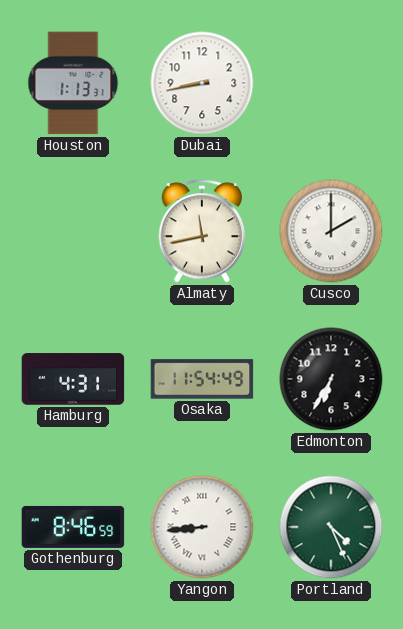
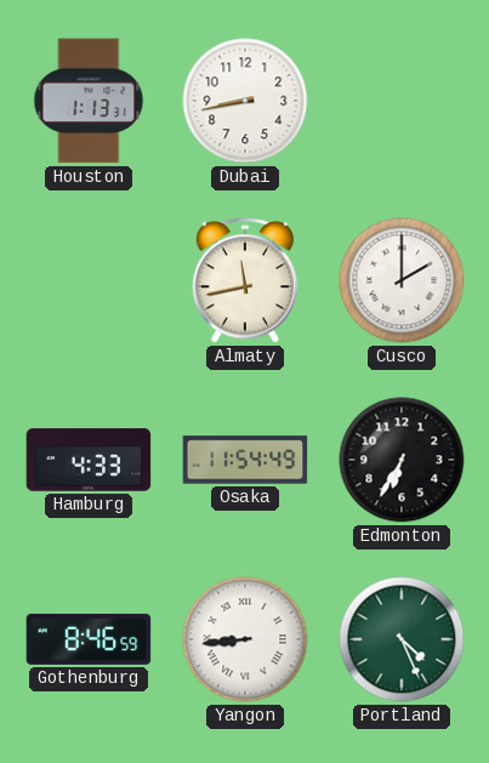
Hamburg: 4:31 -> 4:33
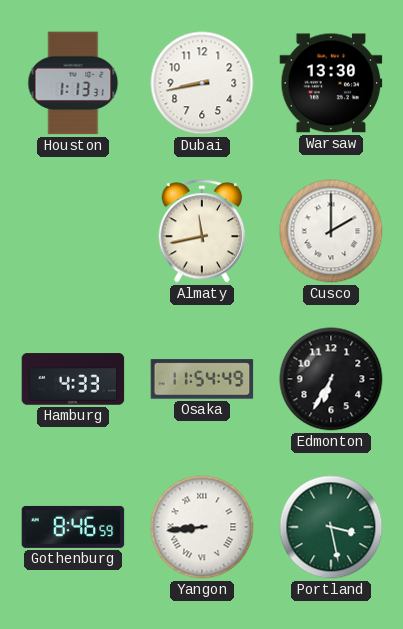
Warsaw: none -> 13:30
Portland: 4:26 -> 3:28
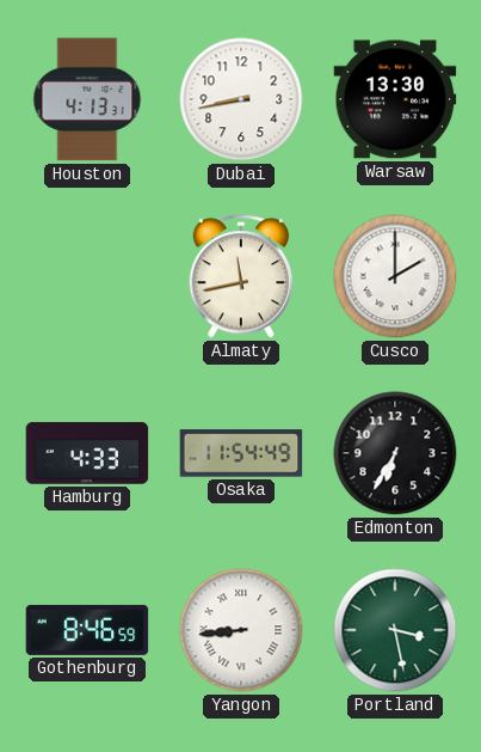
Houston: 1:13 -> 4:13
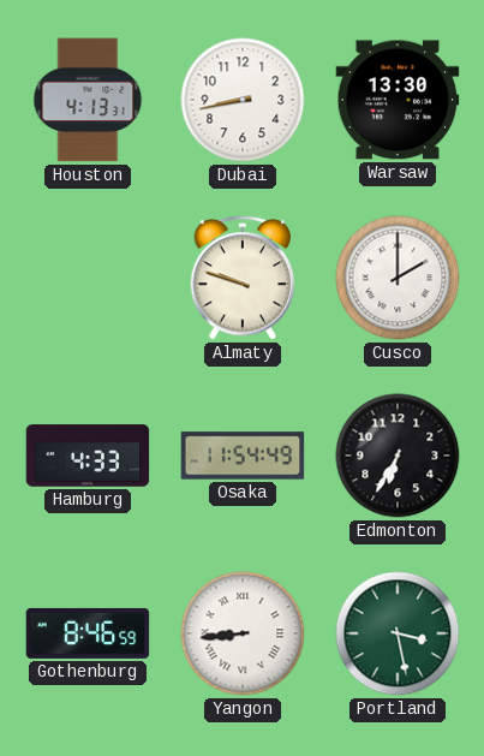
Almaty: 11:43 -> 9:48
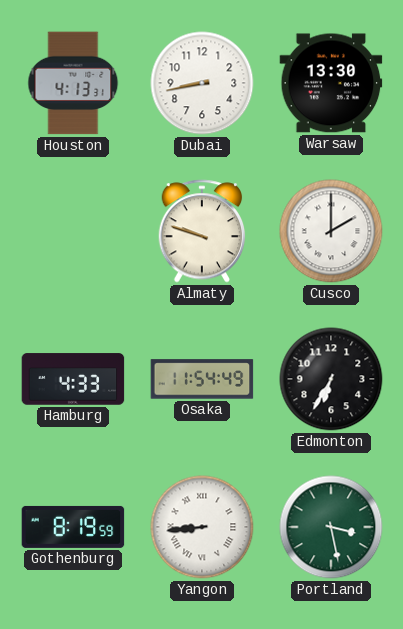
Gothenburg: 8:46 -> 8:19
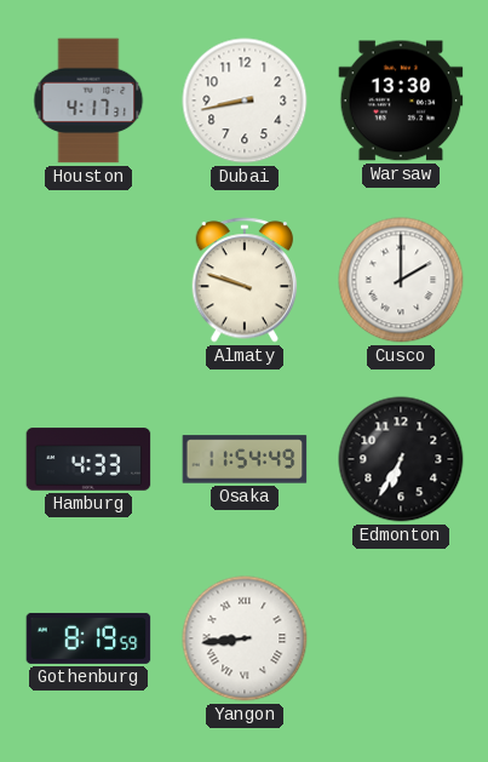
Houston: 4:13 -> 4:17
Portland: 3:28 -> none
